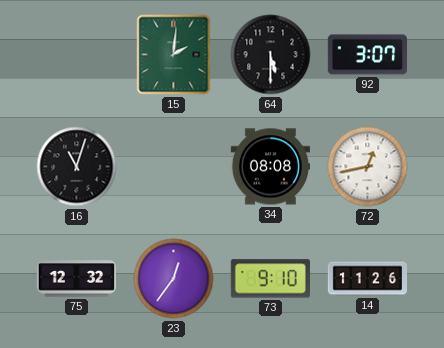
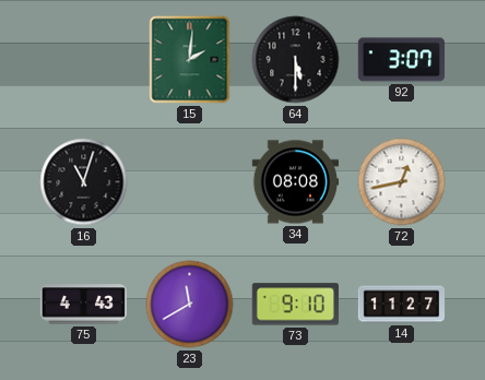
75: 12:32 -> 4:43
23: 12:36 -> 11:40
14: 11:26 -> 11:27
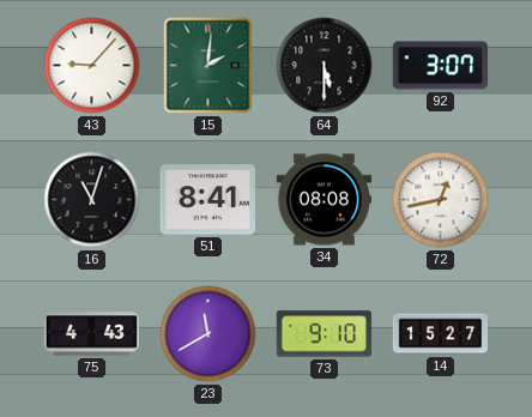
43: none -> 9:07
51: none -> 8:41
14: 11:27 -> 15:27
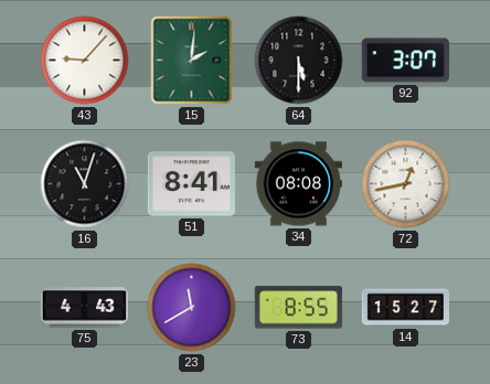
73: 9:10 -> 8:55
